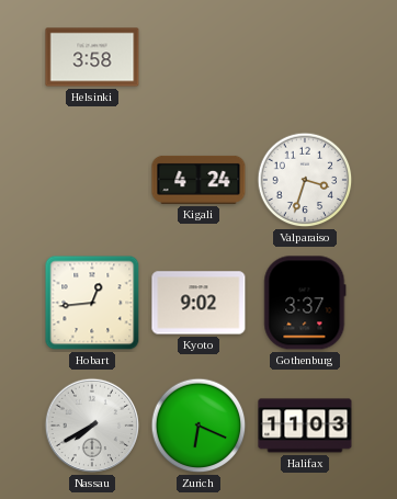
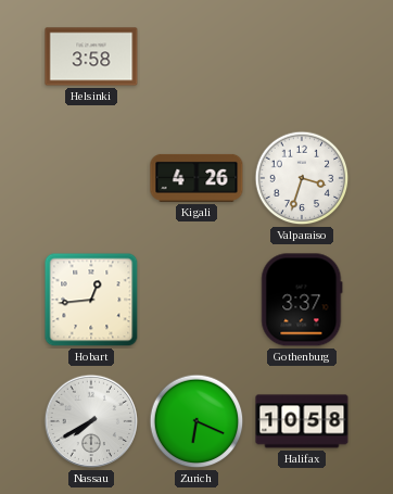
Kigali: 4:24 -> 4:26
Kyoto: 9:02 -> none
Halifax: 11:03 -> 10:58
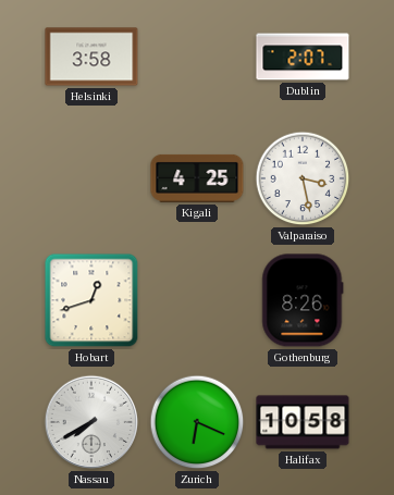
Dublin: none -> 2:07
Kigali: 4:26 -> 4:25
Valparaiso: 3:33 -> 3:28
Hobart: 12:44 -> 12:42
Gothenburg: 3:37 -> 8:26
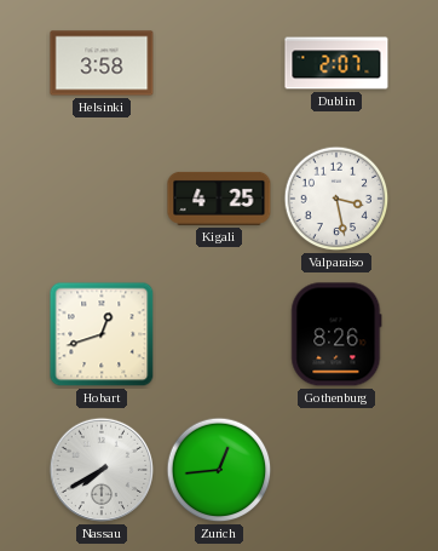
Zurich: 6:19 -> 12:44
Halifax: 10:58 -> none
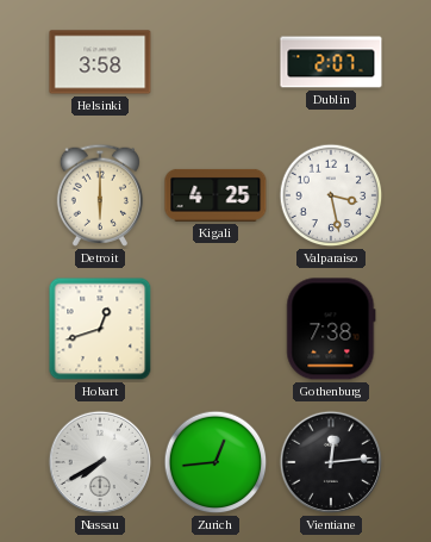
Detroit: none -> 6:00
Gothenburg: 8:26 -> 7:38
Vientiane: none -> 12:14
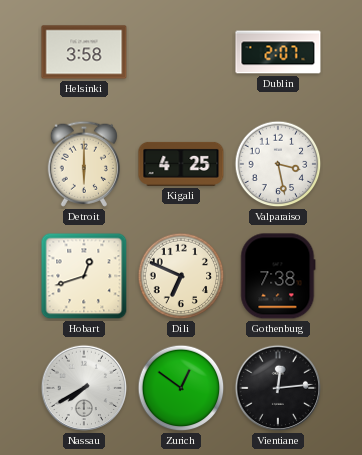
Dili: none -> 6:49
Zurich: 12:44 -> 12:51
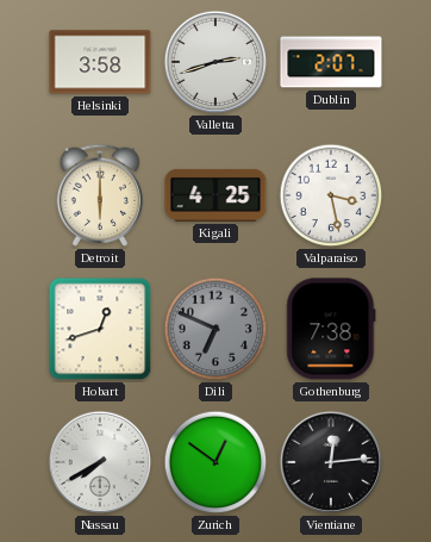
Valletta: none -> 2:42
Dili dial: cream -> grey
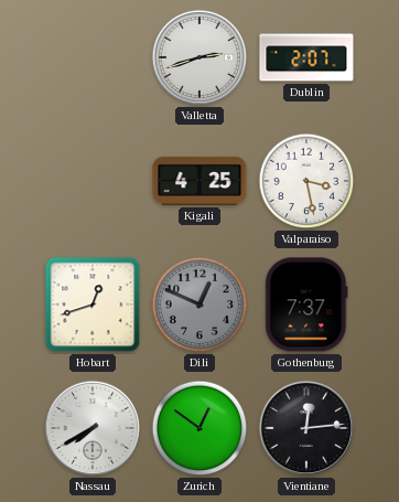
Helsinki: 3:58 -> none
Detroit: 6:00 -> none
Dili: 6:49 -> 12:49
Gothenburg: 7:38 -> 7:37
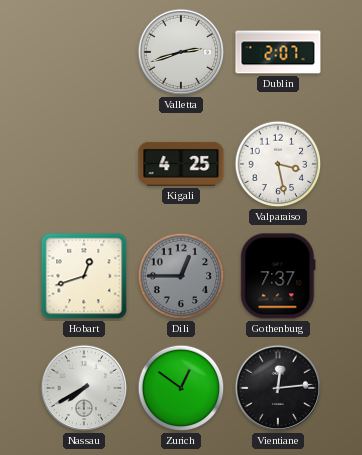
Dili: 12:49 -> 12:45
